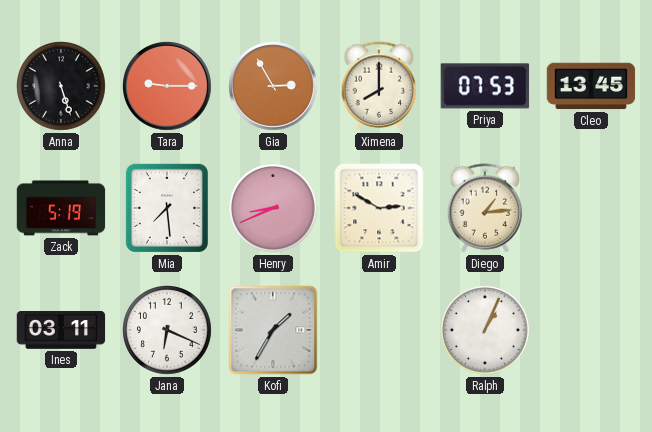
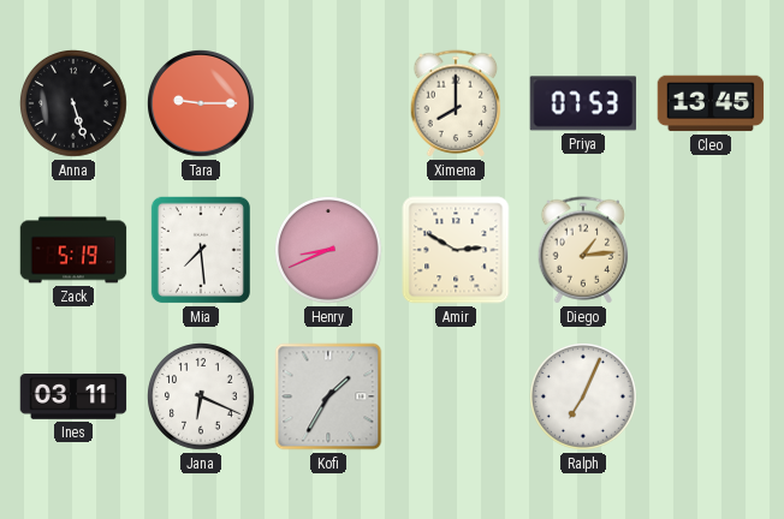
Gia: 2:55 -> none
Ralph: 1:04 -> 7:04
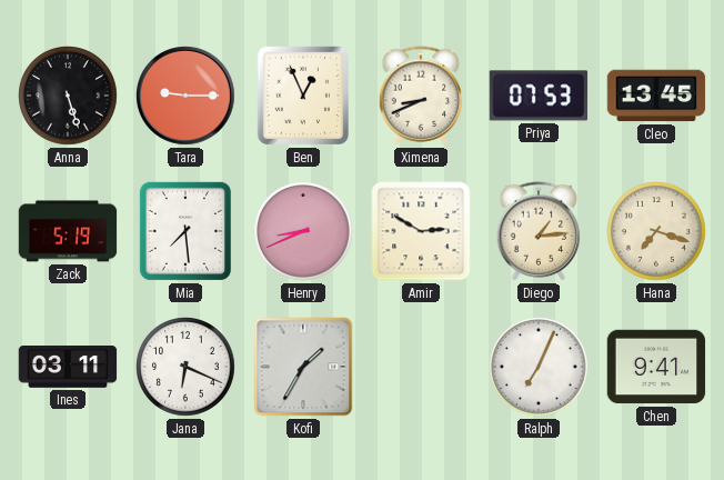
Ben: none -> 12:56
Ximena: 8:00 -> 8:41
Hana: none -> 7:18
Chen: none -> 9:41
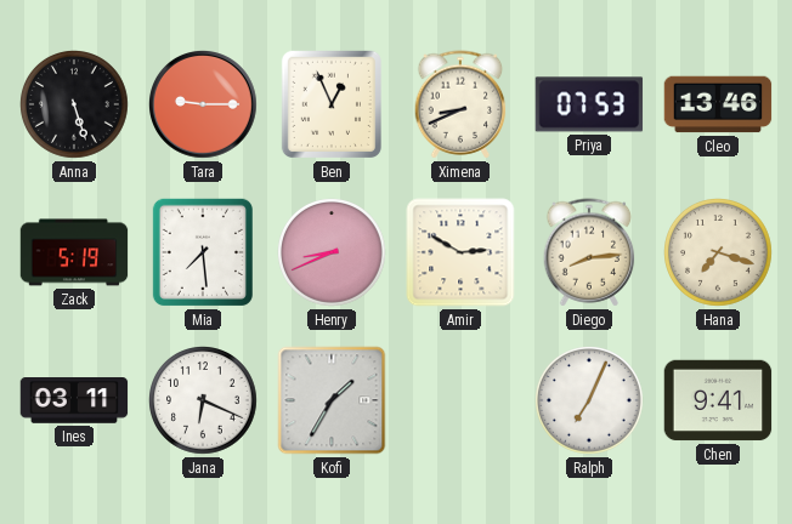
Cleo: 13:45 -> 13:46
Diego: 1:14 -> 8:14
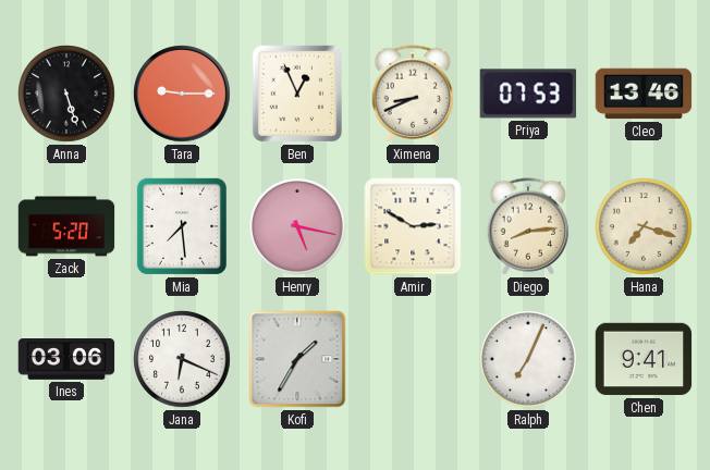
Zack: 5:19 -> 5:20
Henry: 8:41 -> 5:17
Ines: 03:11 -> 03:06
